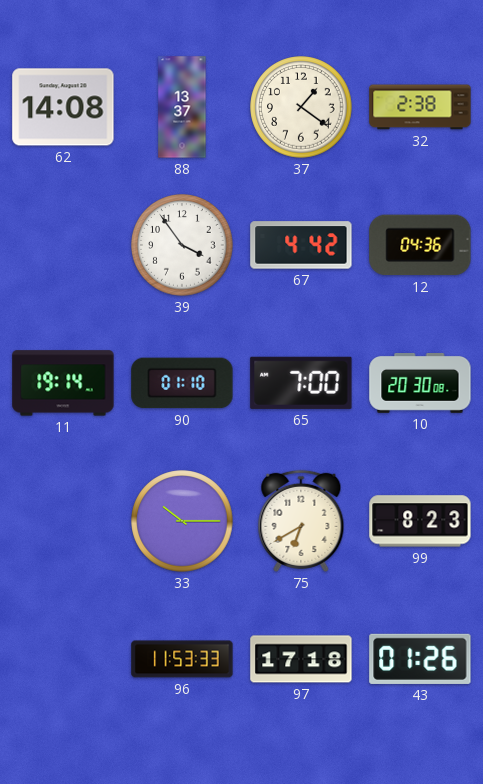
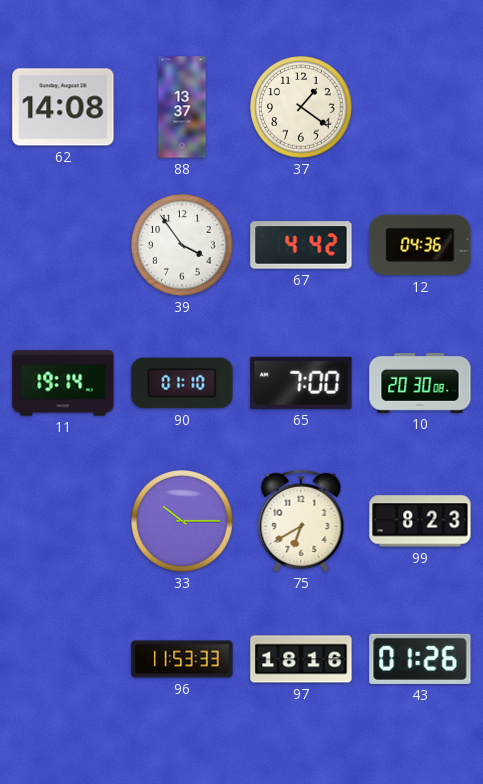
32: 2:38 -> none
97: 17:18 -> 18:16
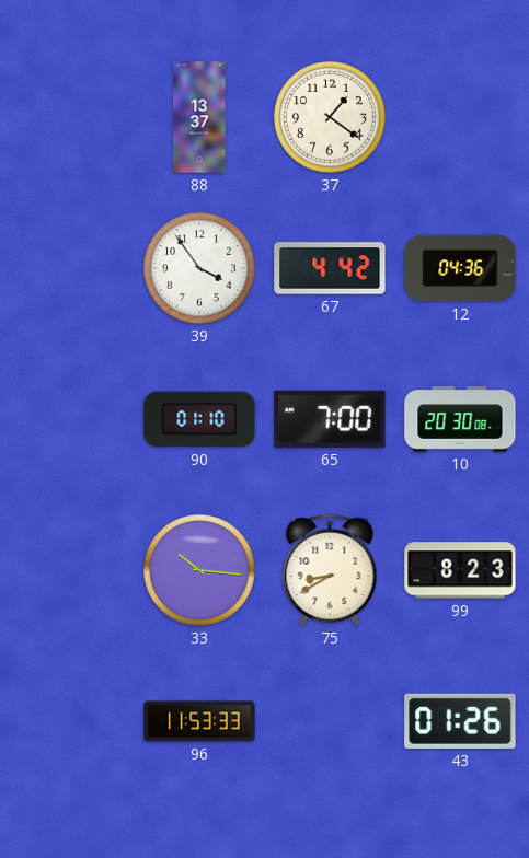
62: 14:08 -> none
11: 19:14 -> none
33: 10:15 -> 10:16
75: 6:40 -> 8:40
97: 18:16 -> none
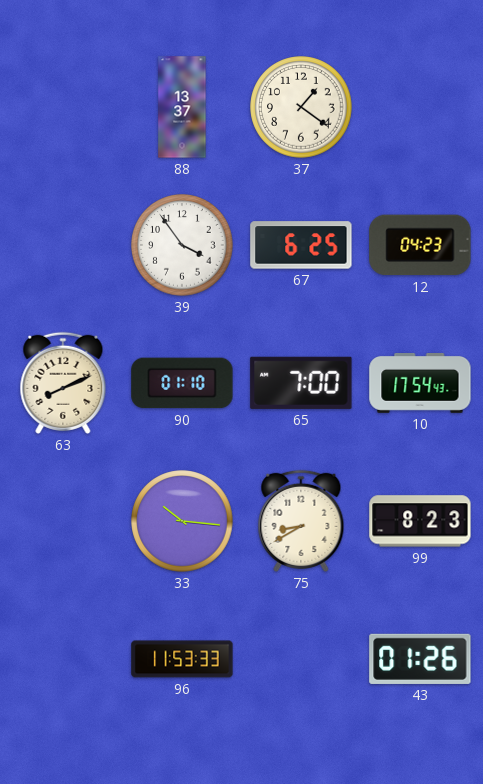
67: 4:42 -> 6:25
12: 04:36 -> 04:23
63: none -> 8:11
10: 20:30 -> 17:54
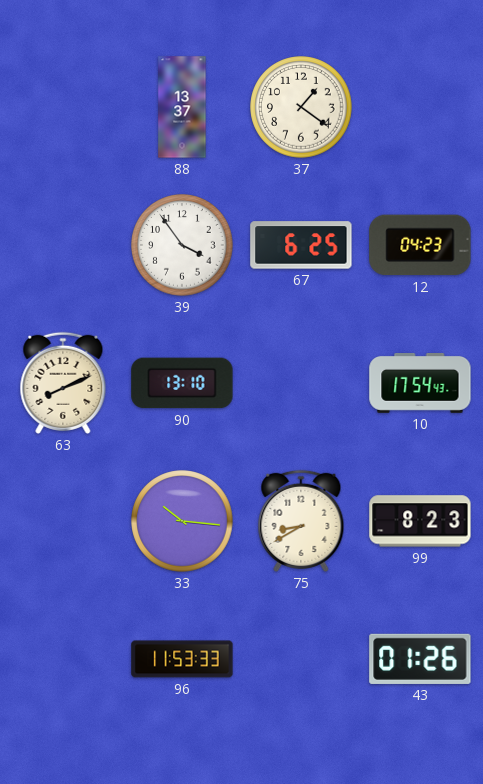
90: 01:10 -> 13:10
65: 7:00 -> none
